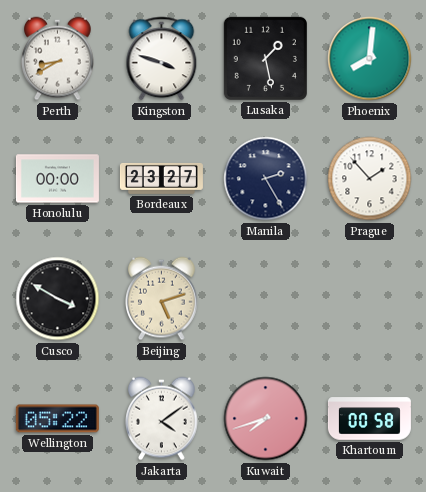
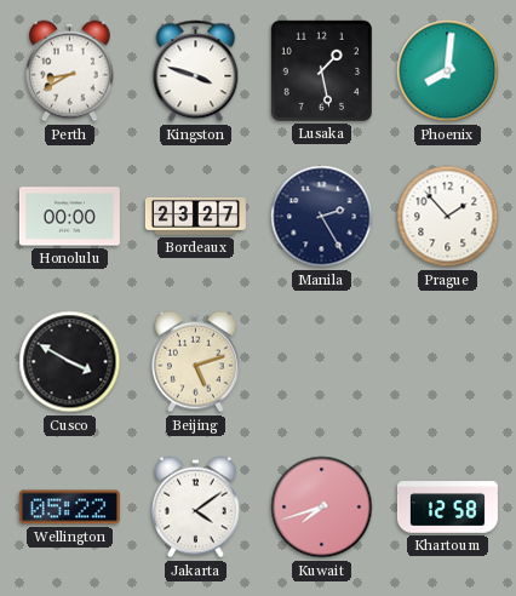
Khartoum: 00:58 -> 12:58
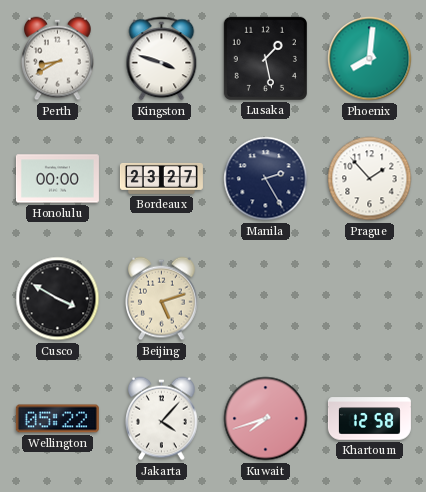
Jakarta: 4:09 -> 4:07
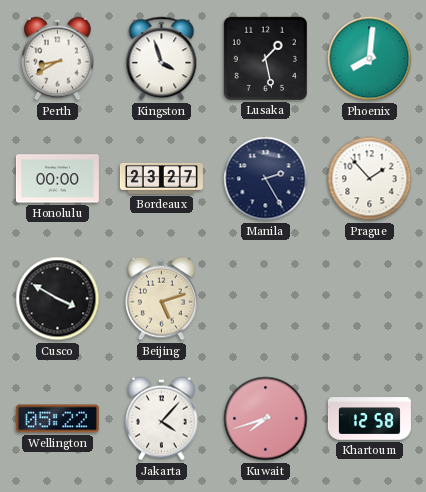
Kingston: 3:48 -> 3:57
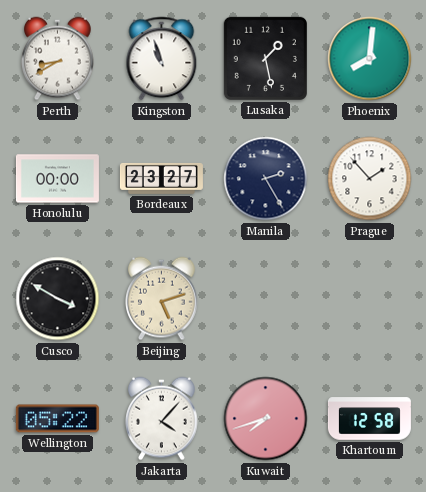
Kingston: 3:57 -> 10:57
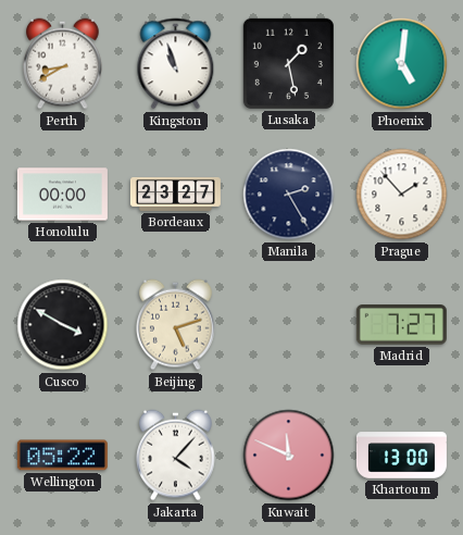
Phoenix: 8:01 -> 5:01
Madrid: none -> 7:27
Kuwait: 7:42 -> 11:49
Khartoum: 12:58 -> 13:00
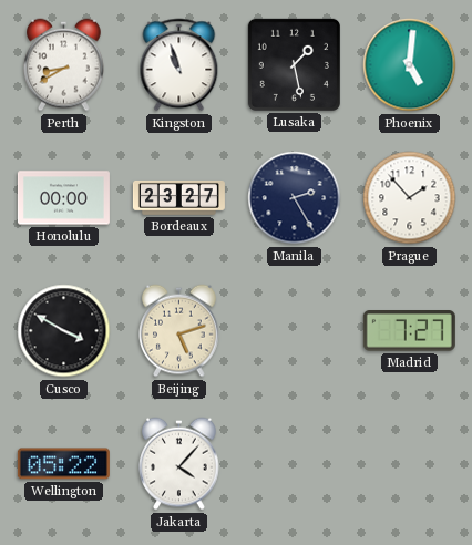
Kuwait: 11:49 -> none
Khartoum: 13:00 -> none
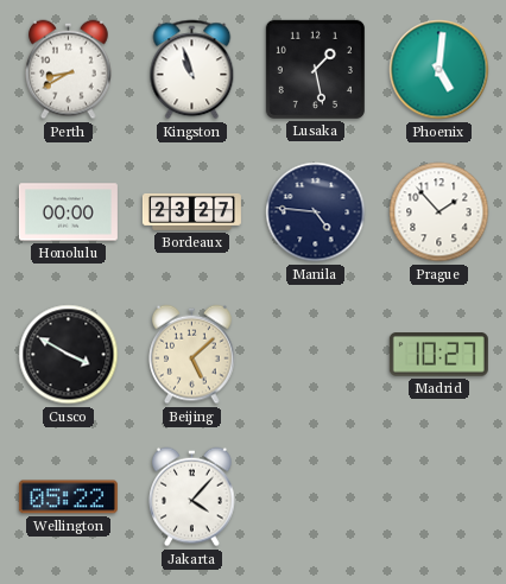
Manila: 2:25 -> 4:46
Beijing: 5:12 -> 5:08
Madrid: 7:27 -> 10:27
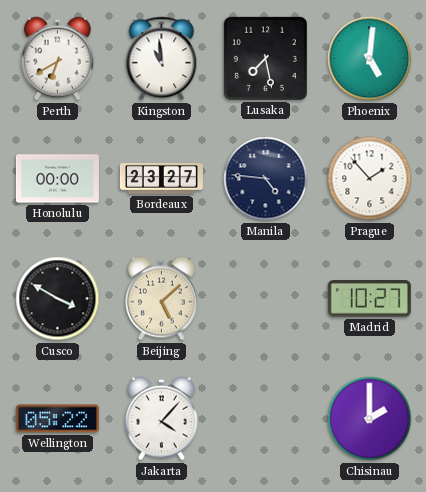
Perth: 8:40 -> 6:40
Kingston: 10:57 -> 10:59
Lusaka: 1:28 -> 7:28
Chisinau: none -> 2:00
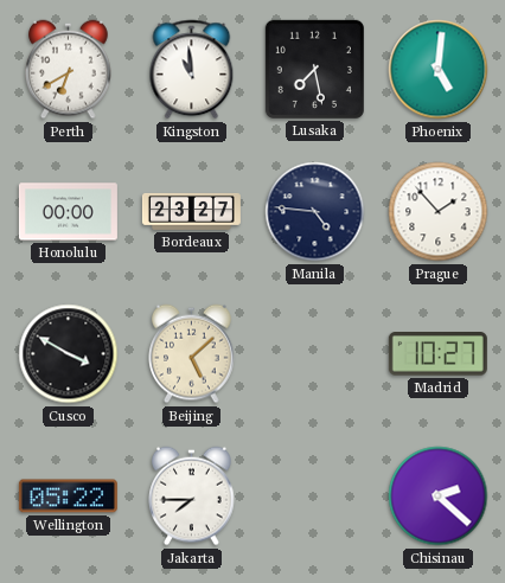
Jakarta: 4:07 -> 7:45
Chisinau: 2:00 -> 2:22
